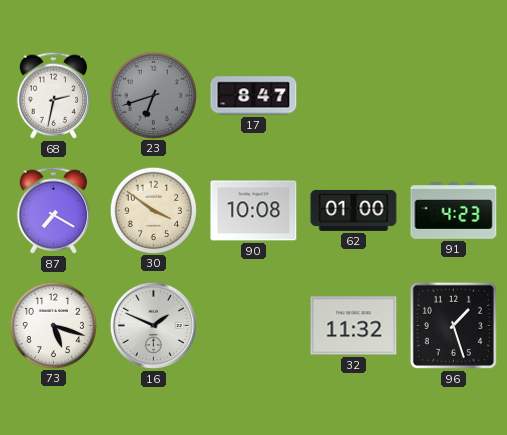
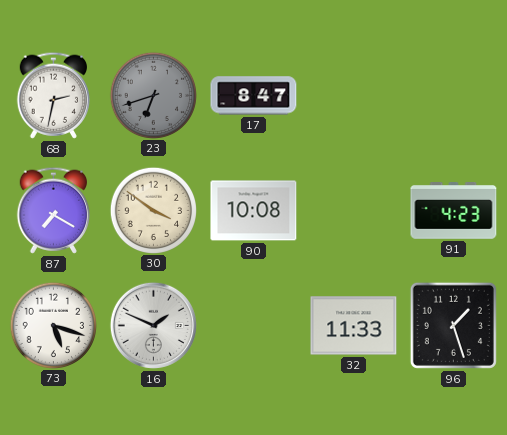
62: 01:00 -> none
32: 11:32 -> 11:33
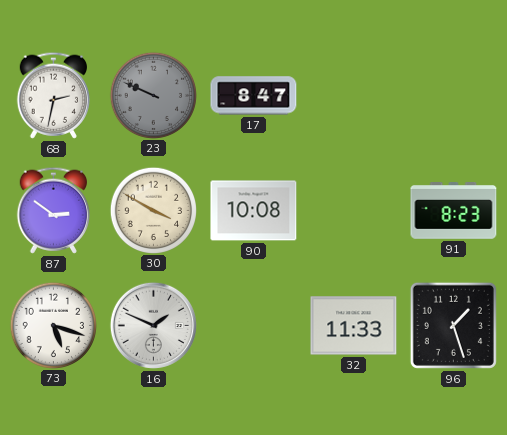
23: 6:42 -> 9:49
87: 7:20 -> 2:51
30: 3:51 -> 3:50
91: 4:23 -> 8:23
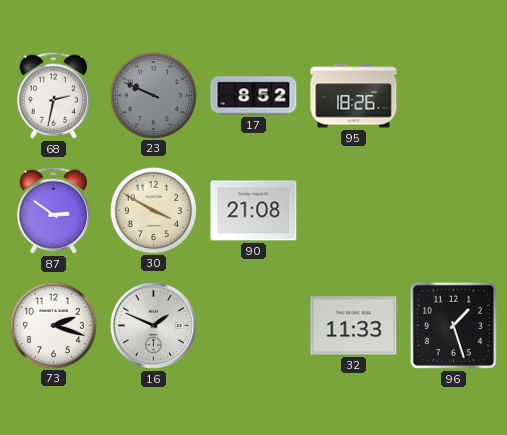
17: 8:47 -> 8:52
95: none -> 18:26
90: 10:08 -> 21:08
91: 8:23 -> none
73: 5:18 -> 2:18
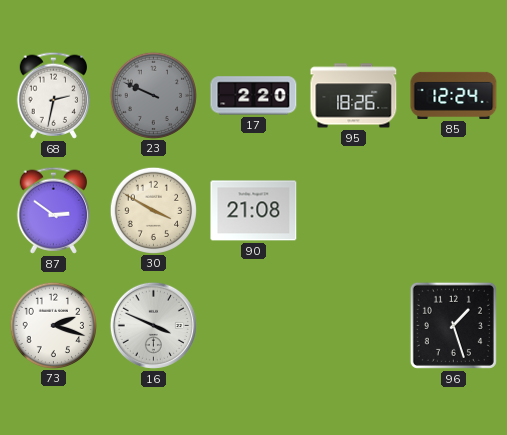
17: 8:52 -> 2:20
85: none -> 12:24
16: 1:49 -> 3:49
32: 11:33 -> none
